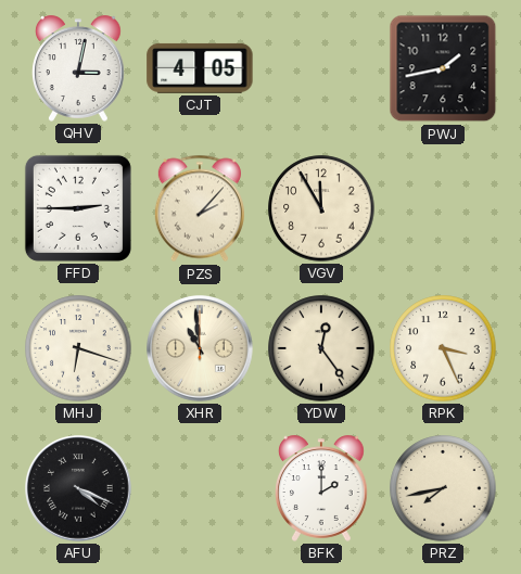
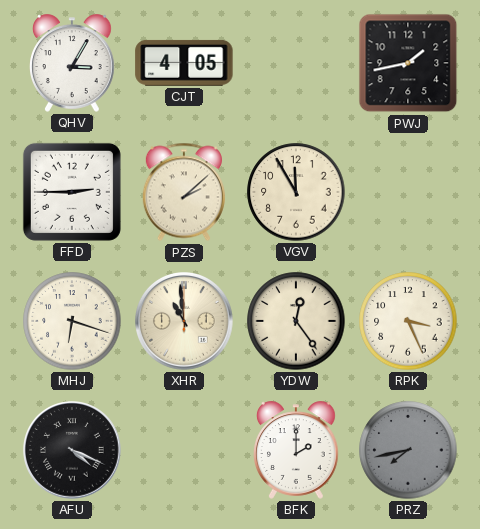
QHV: 3:02 -> 3:05
PZS: 2:07 -> 2:08
PRZ dial: cream -> grey
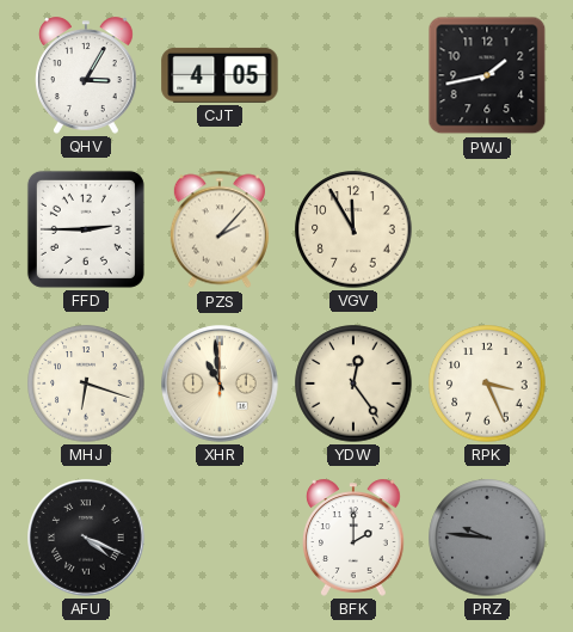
PZS: 2:08 -> 2:07
PRZ: 7:43 -> 9:46
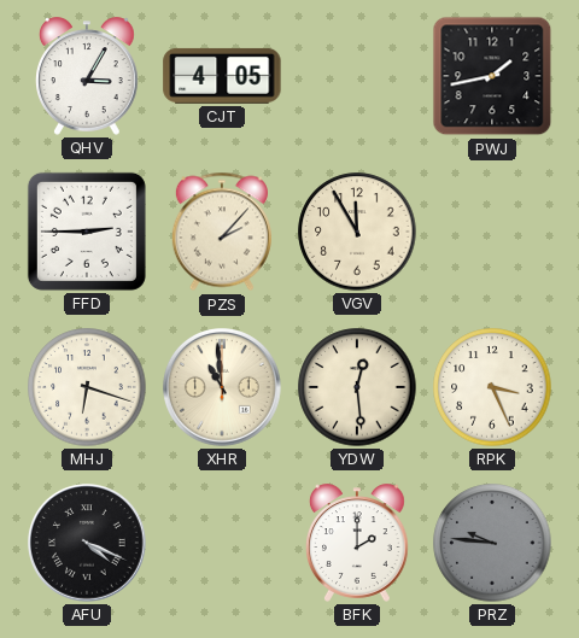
YDW: 12:24 -> 12:29
